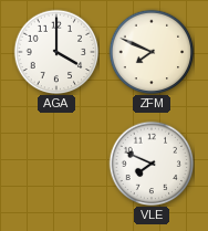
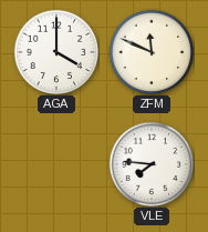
ZFM: 7:49 -> 11:49
VLE: 7:49 -> 7:46
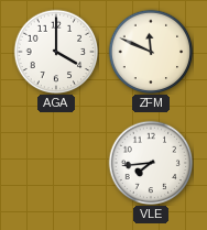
VLE: 7:46 -> 7:44
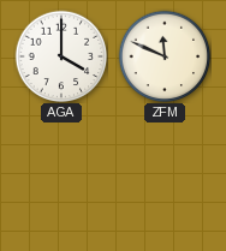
VLE: 7:44 -> none
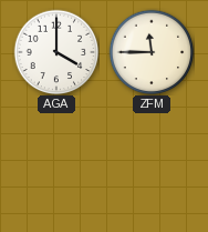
ZFM: 11:49 -> 11:45
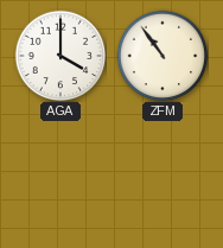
ZFM: 11:45 -> 10:54
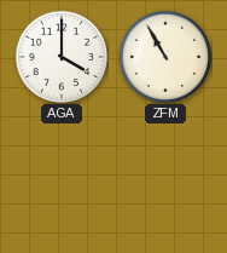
ZFM: 10:54 -> 10:55
